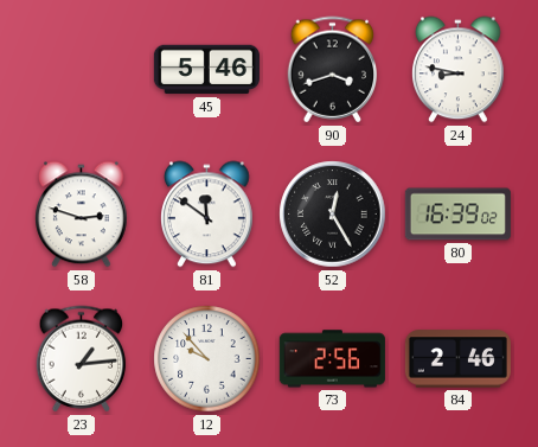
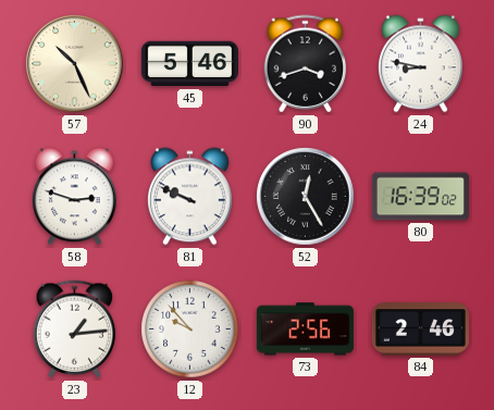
57: none -> 10:26
81: 11:51 -> 9:49
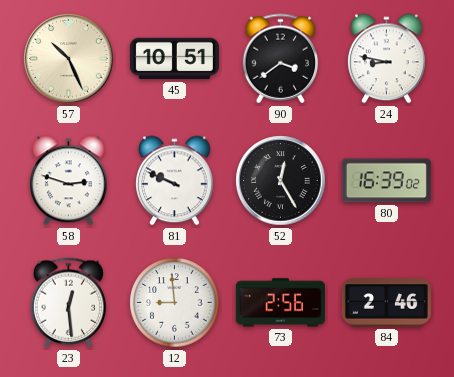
45: 5:46 -> 10:51
90: 3:42 -> 3:39
23: 1:14 -> 12:29
12: 9:53 -> 8:59
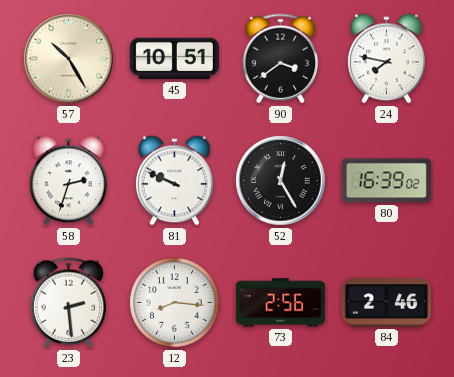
57: 10:26 -> 10:25
24: 8:47 -> 7:47
58: 2:48 -> 2:33
23: 12:29 -> 2:29
12: 8:59 -> 8:16
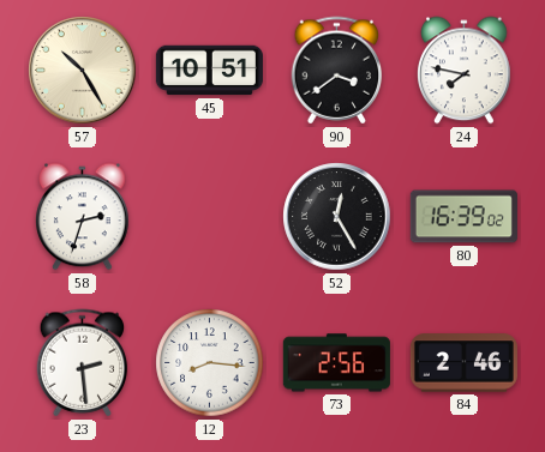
81: 9:49 -> none
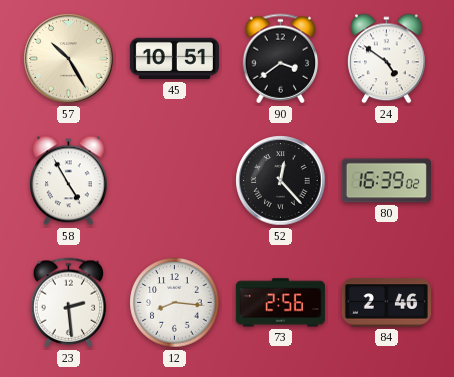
24: 7:47 -> 4:51
58: 2:33 -> 4:55
52: 12:25 -> 12:23
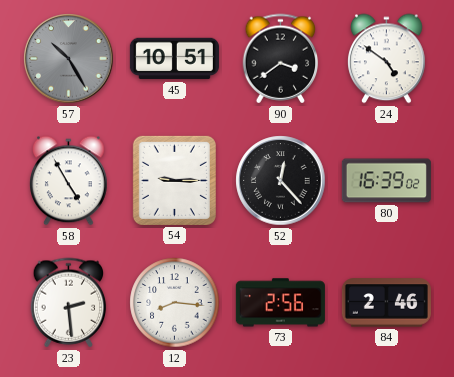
57 dial: cream -> grey
54: none -> 9:15
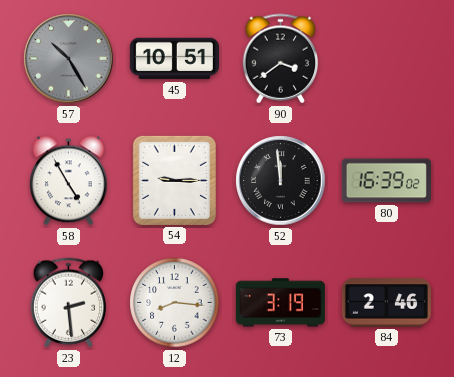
24: 4:51 -> none
52: 12:23 -> 11:59
73: 2:56 -> 3:19
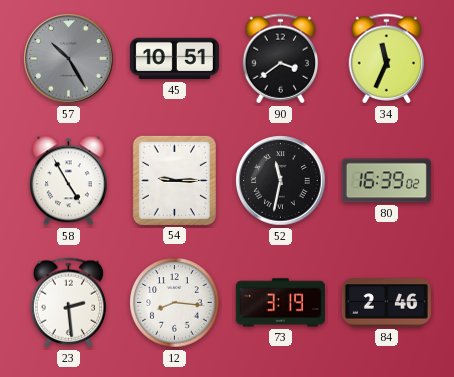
34: none -> 11:34
52: 11:59 -> 11:32
